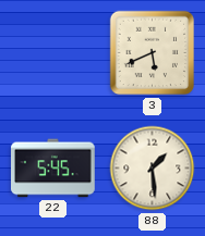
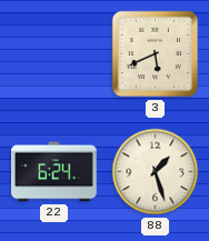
22: 5:45 -> 6:24
88: 1:29 -> 1:27
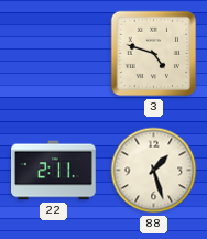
3: 5:41 -> 4:48
22: 6:24 -> 2:11
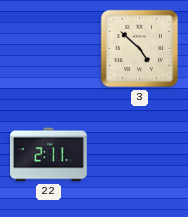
3: 4:48 -> 4:52
88: 1:27 -> none
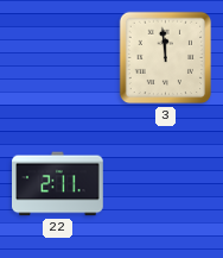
3: 4:52 -> 11:59
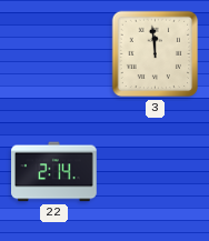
22: 2:11 -> 2:14
